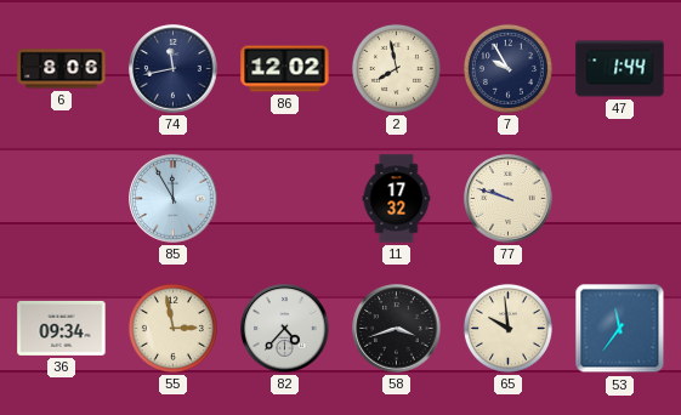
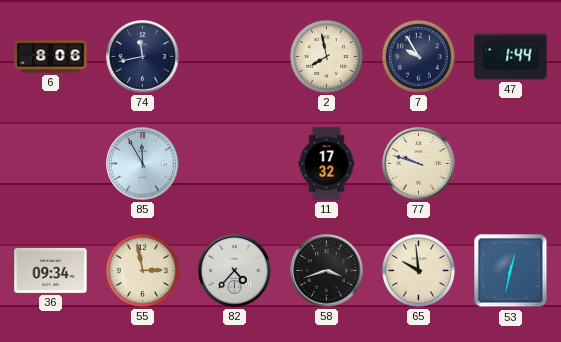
86: 12:02 -> none
53: 11:36 -> 12:32
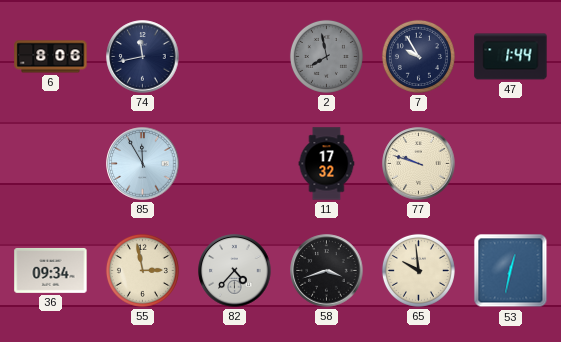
2 dial: cream -> grey
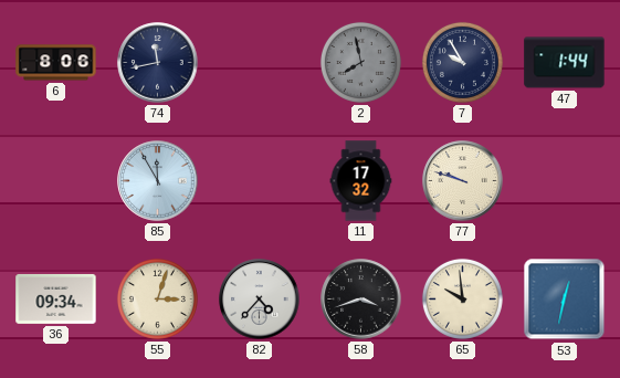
55: 2:58 -> 3:03
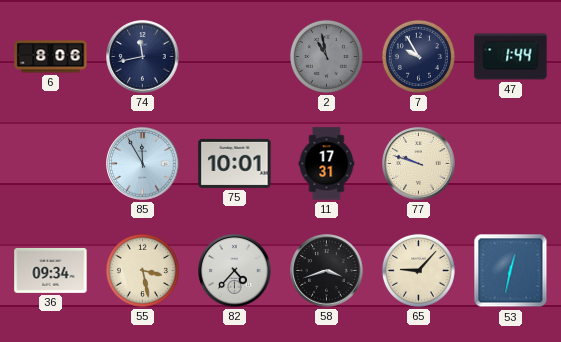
2: 7:58 -> 10:58
75: none -> 10:01
11: 17:32 -> 17:31
55: 3:03 -> 3:28
65: 9:59 -> 9:07
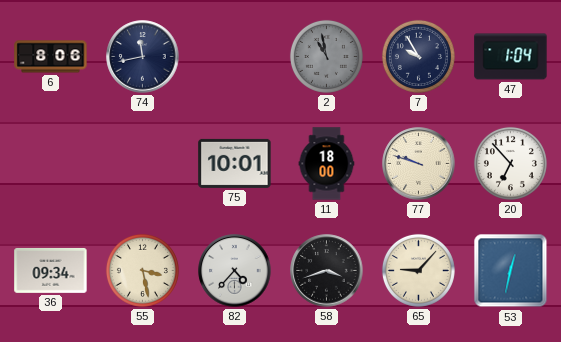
47: 1:44 -> 1:04
85: 11:55 -> none
11: 17:31 -> 18:00
20: none -> 6:53
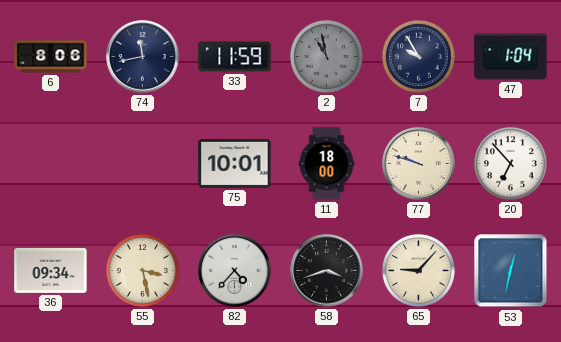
33: none -> 11:59
